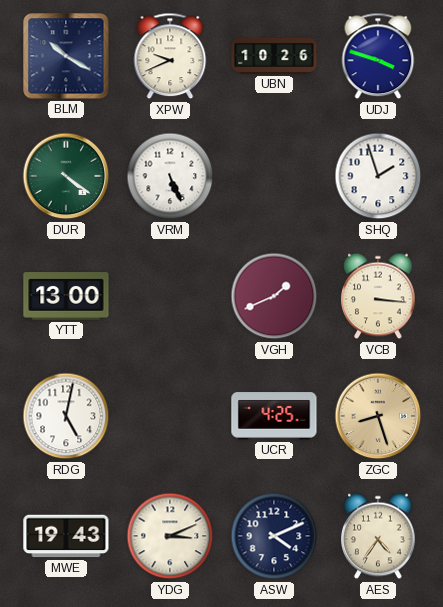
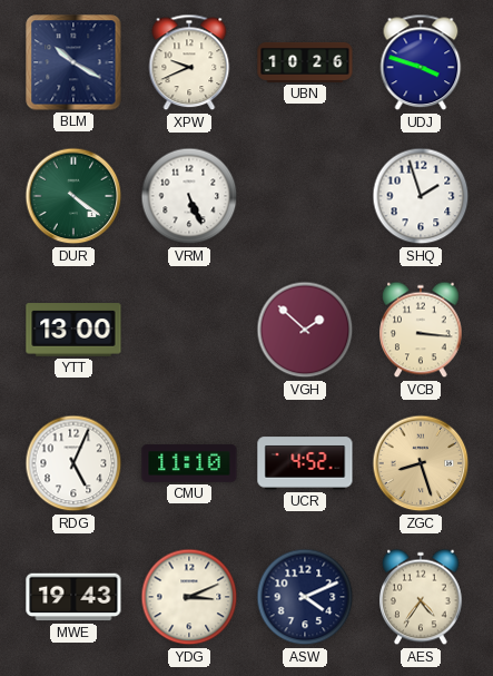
VGH: 1:41 -> 1:52
RDG: 5:02 -> 5:04
CMU: none -> 11:10
UCR: 4:25 -> 4:52
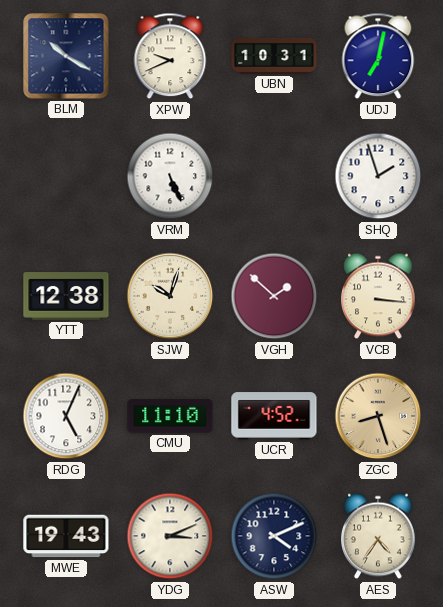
UBN: 10:26 -> 10:31
UDJ: 3:48 -> 7:02
DUR: 4:21 -> none
YTT: 13:00 -> 12:38
SJW: none -> 10:03
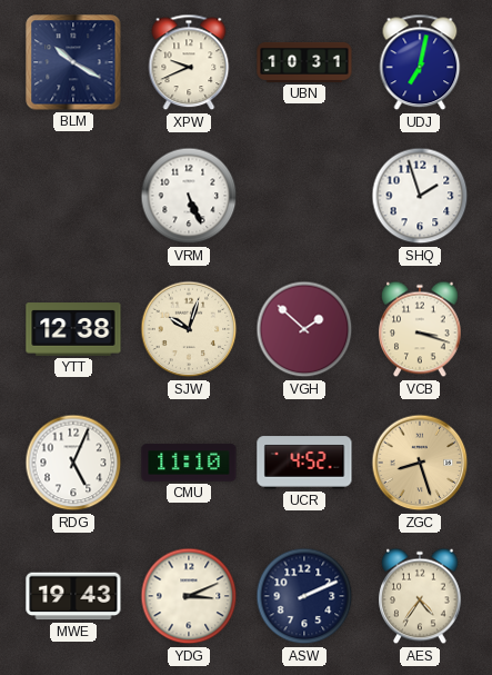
VCB: 3:16 -> 3:18
ASW: 4:11 -> 2:11
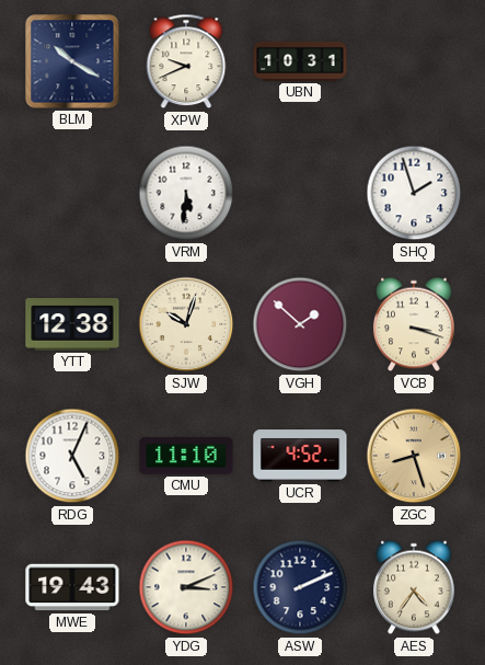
UDJ: 7:02 -> none
VRM: 5:26 -> 5:31
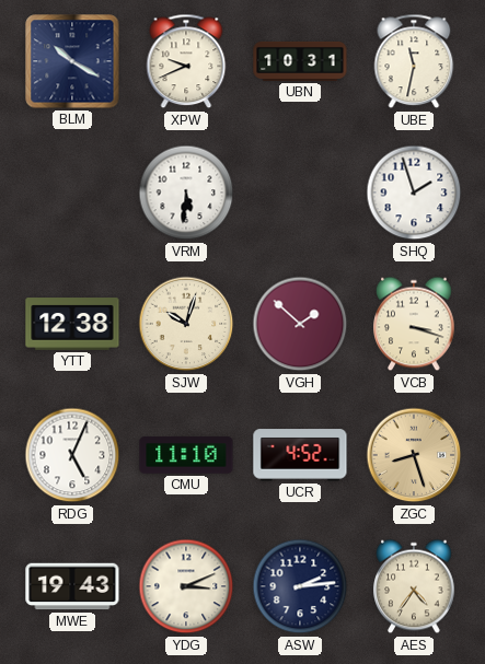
UBE: none -> 11:32
ASW: 2:11 -> 2:14
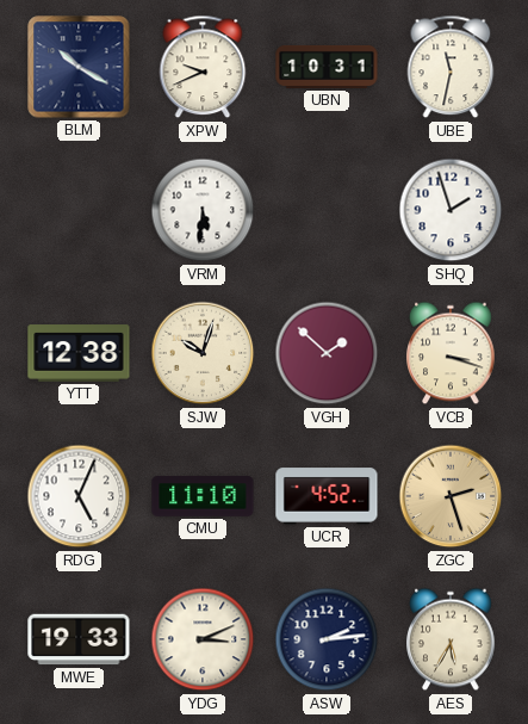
ZGC: 8:27 -> 2:27
MWE: 19:43 -> 19:33
AES: 4:36 -> 5:35
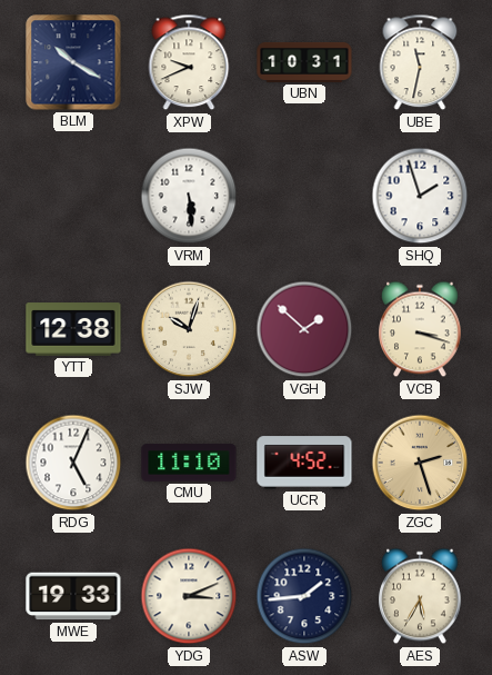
VRM: 5:31 -> 5:29
ASW: 2:14 -> 1:44
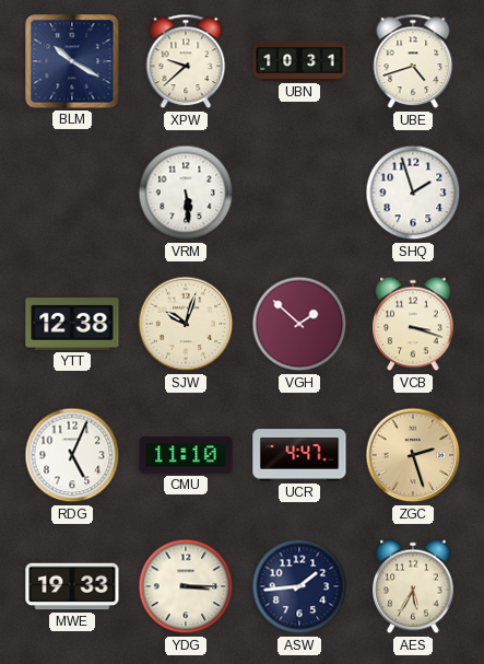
XPW: 9:41 -> 9:38
UBE: 11:32 -> 4:42
UCR: 4:52 -> 4:47
YDG: 3:11 -> 3:15
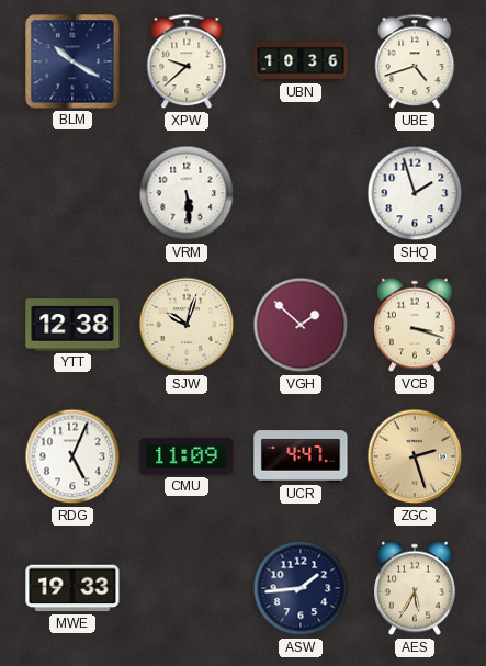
UBN: 10:31 -> 10:36
CMU: 11:10 -> 11:09
YDG: 3:15 -> none
